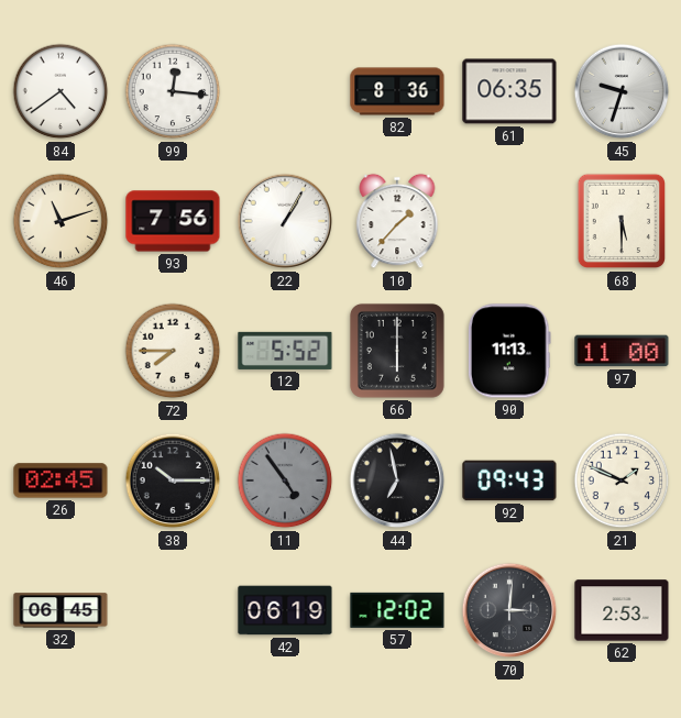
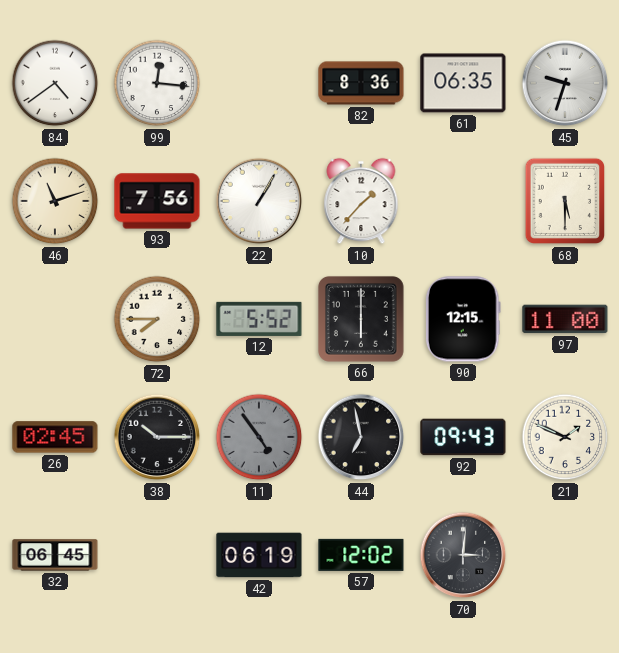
90: 11:13 -> 12:15
62: 2:53 -> none
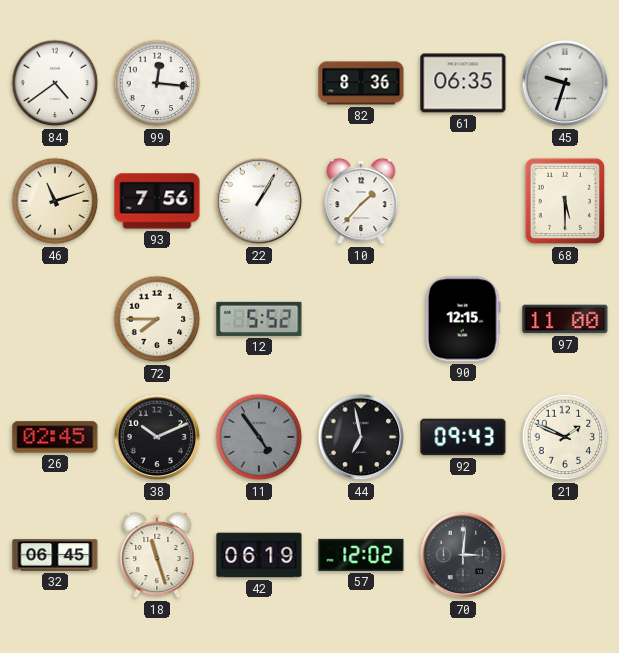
66: 6:00 -> none
38: 10:15 -> 10:11
18: none -> 11:27
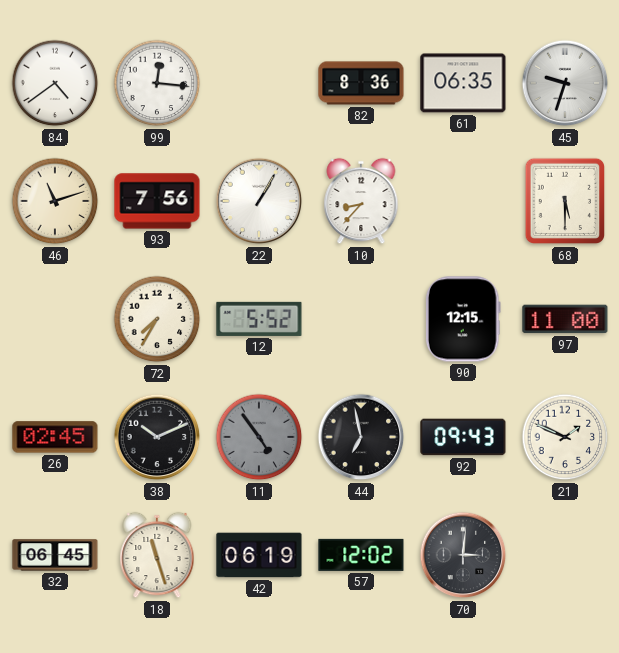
10: 1:37 -> 8:37
72: 7:45 -> 7:35
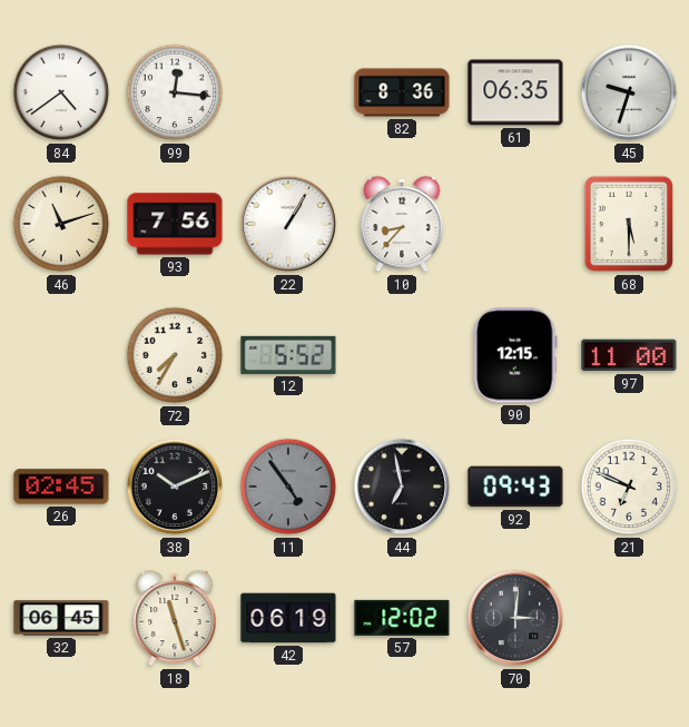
21: 1:49 -> 6:49
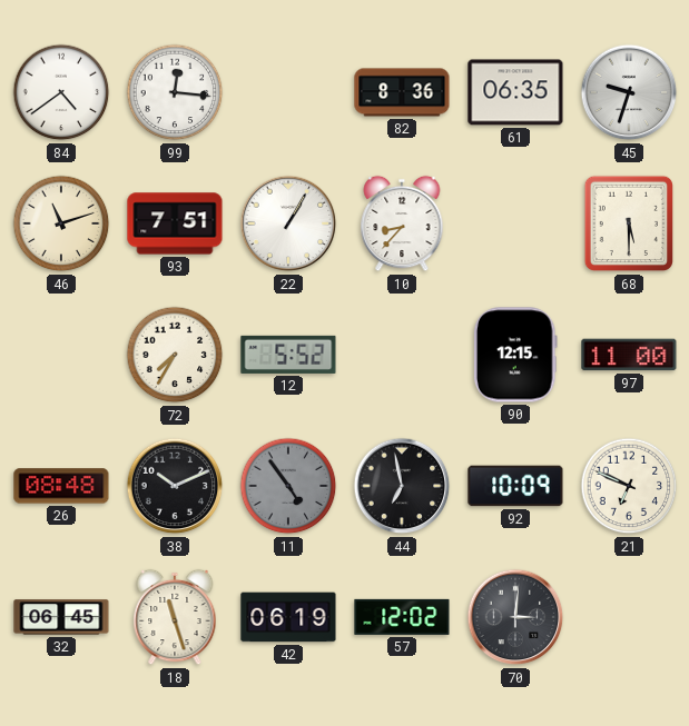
93: 7:56 -> 7:51
26: 02:45 -> 08:48
92: 09:43 -> 10:09
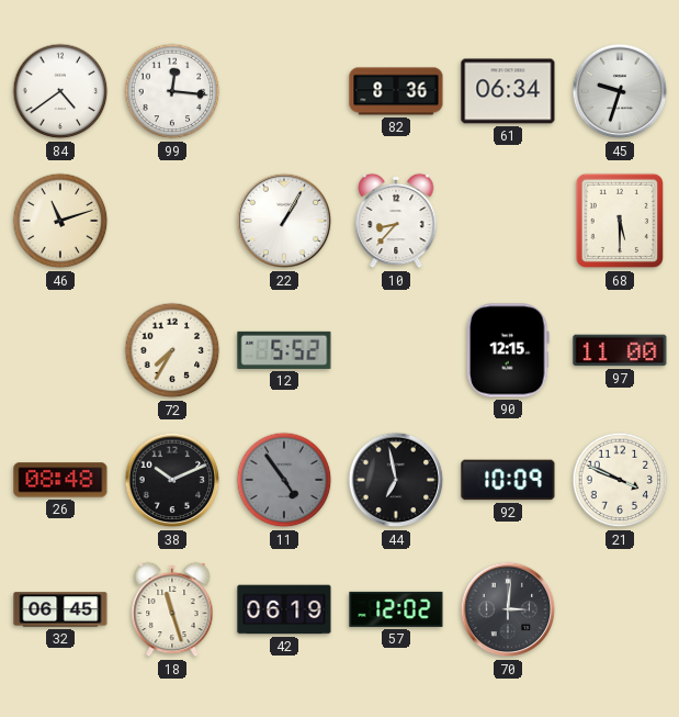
61: 06:35 -> 06:34
93: 7:51 -> none
21: 6:49 -> 3:49
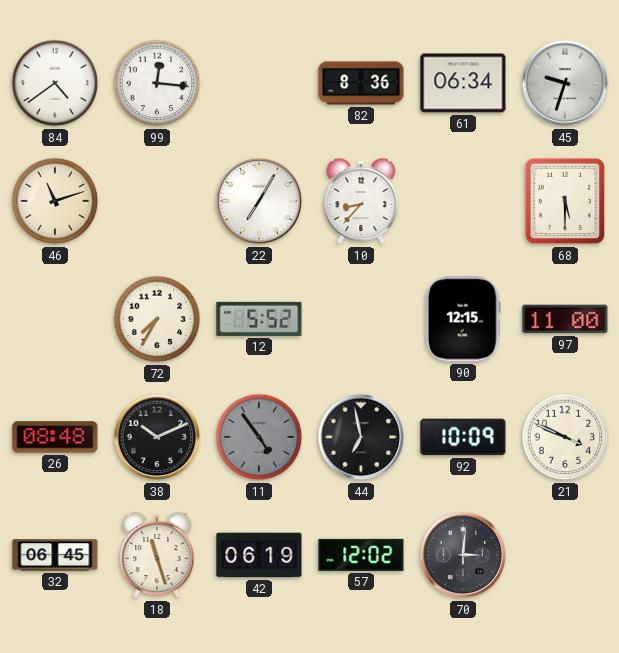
22: 1:05 -> 7:05
